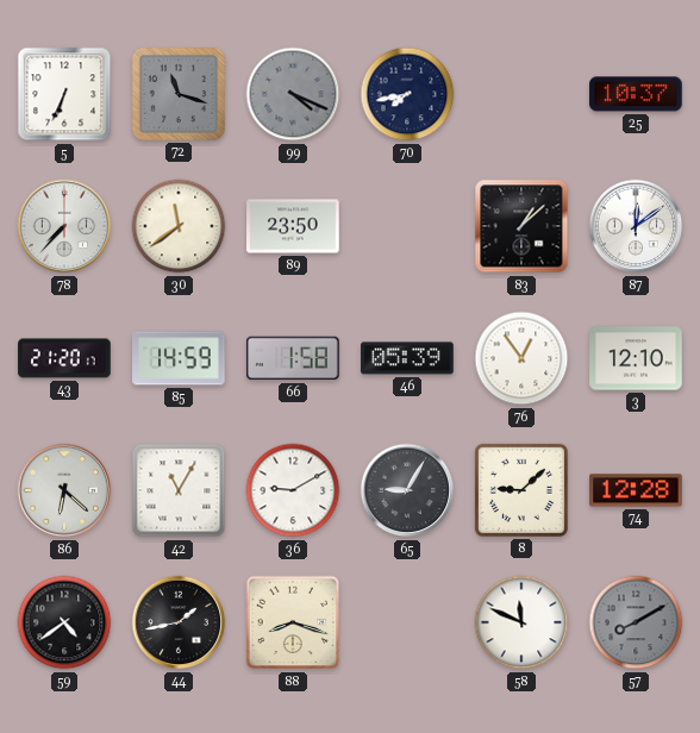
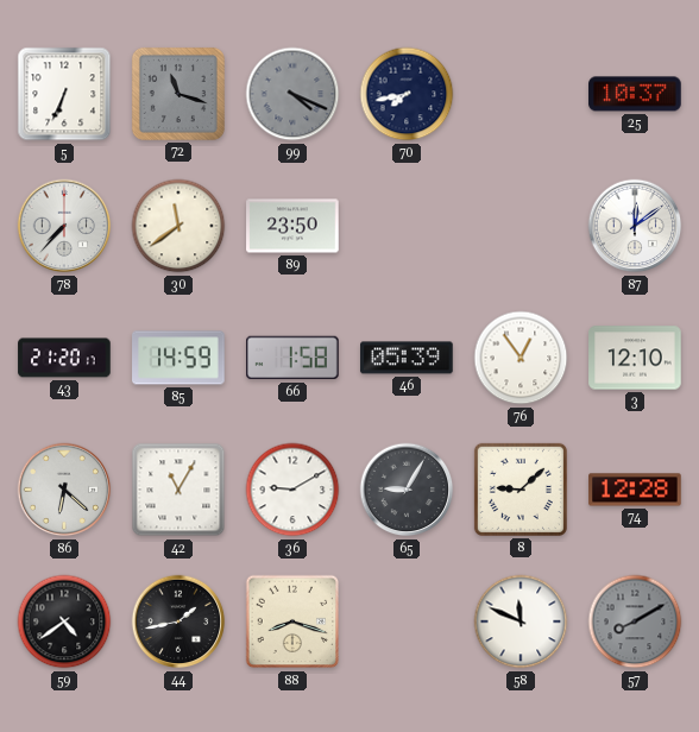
83: 1:08 -> none
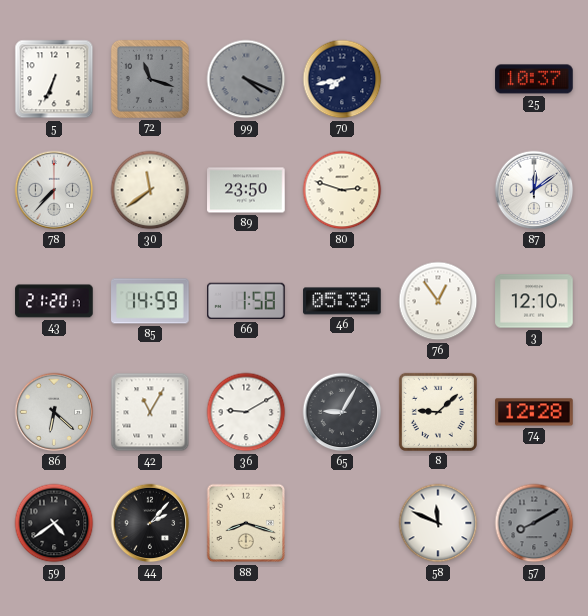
80: none -> 2:48
44: 1:43 -> 2:07
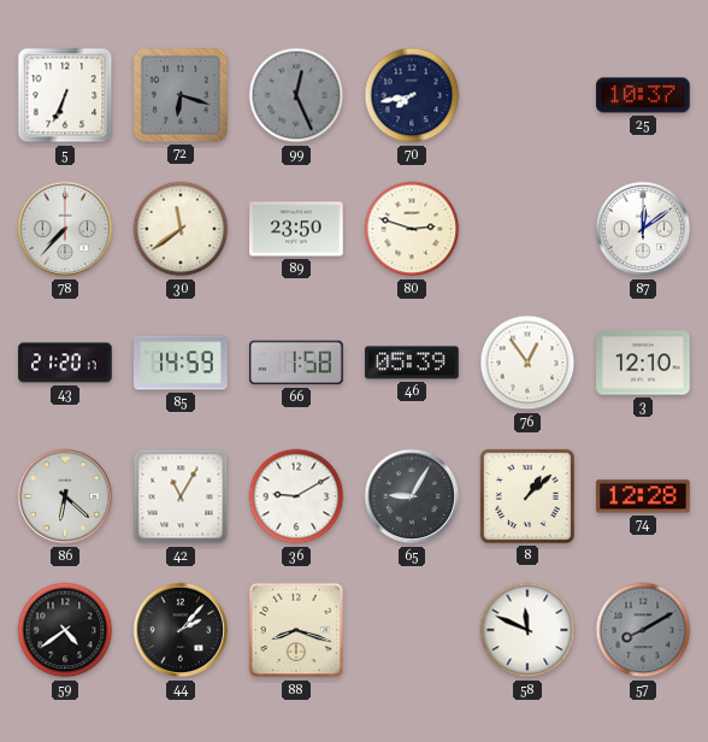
72: 11:18 -> 6:18
99: 4:19 -> 12:26
8: 9:08 -> 1:08
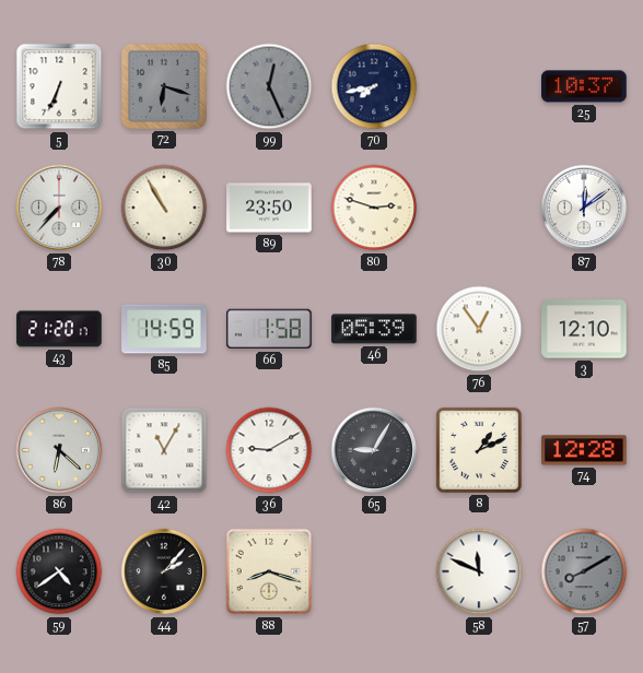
30: 11:39 -> 10:55
8: 1:08 -> 1:11
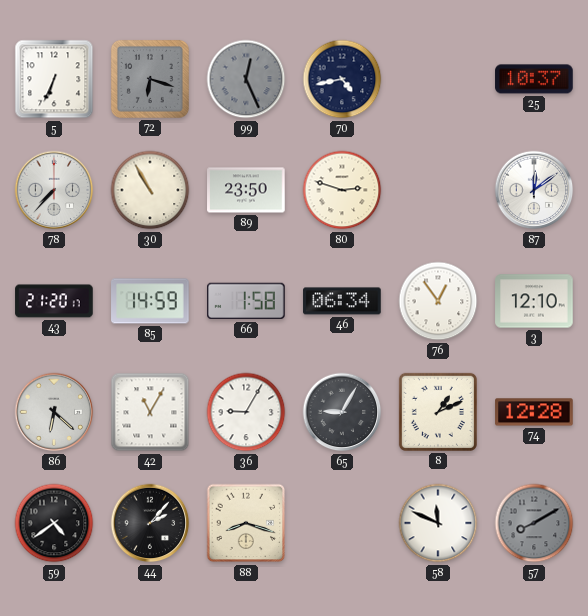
70: 7:43 -> 4:43
46: 05:39 -> 06:34
36: 9:10 -> 9:05
